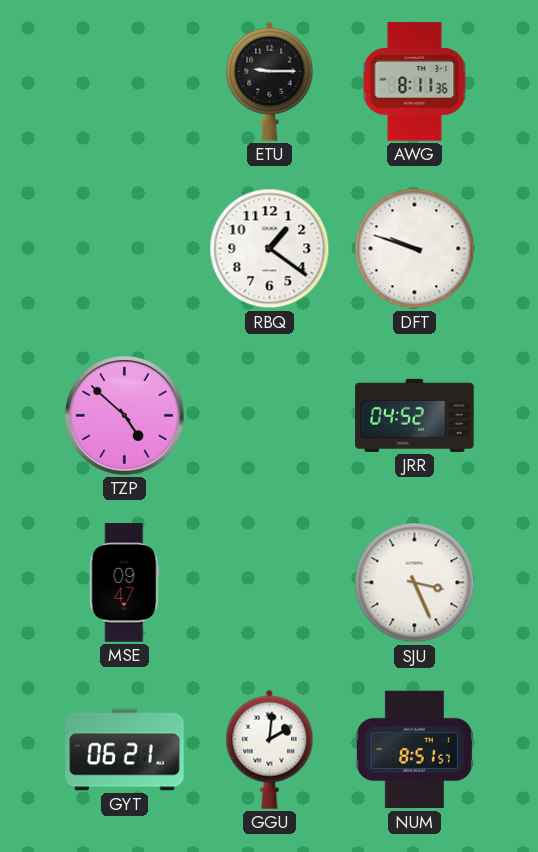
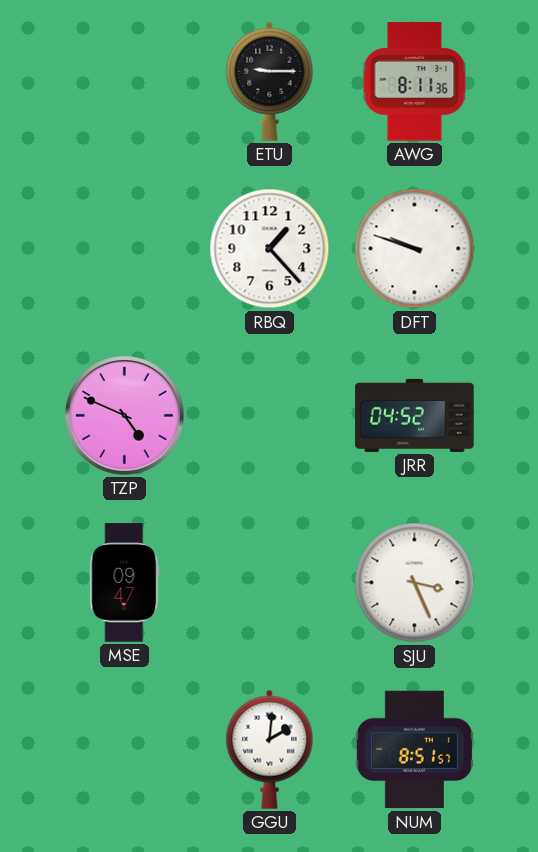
RBQ: 1:21 -> 1:23
TZP: 4:52 -> 4:49
GYT: 06:21 -> none
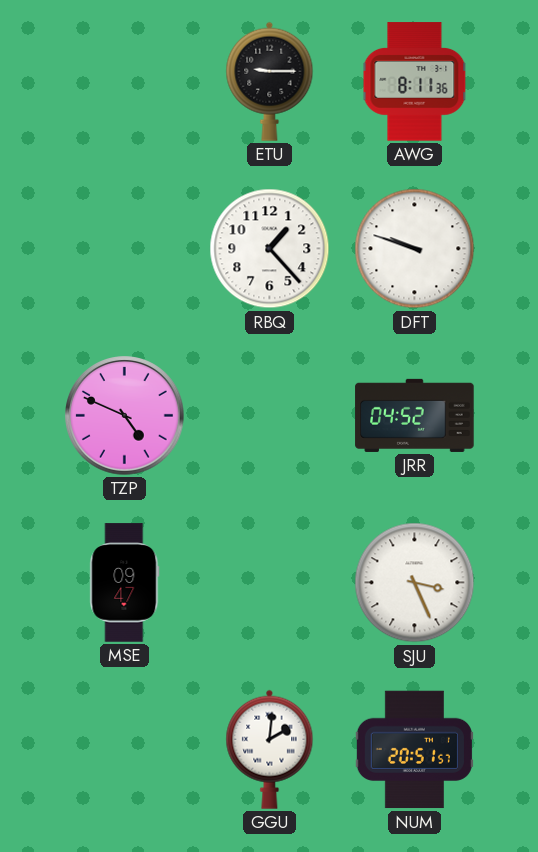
NUM: 8:51 -> 20:51
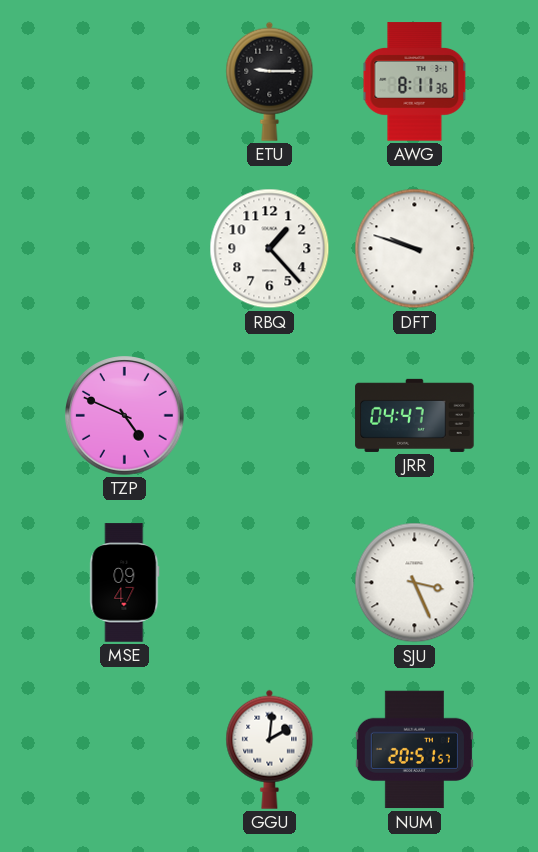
JRR: 04:52 -> 04:47
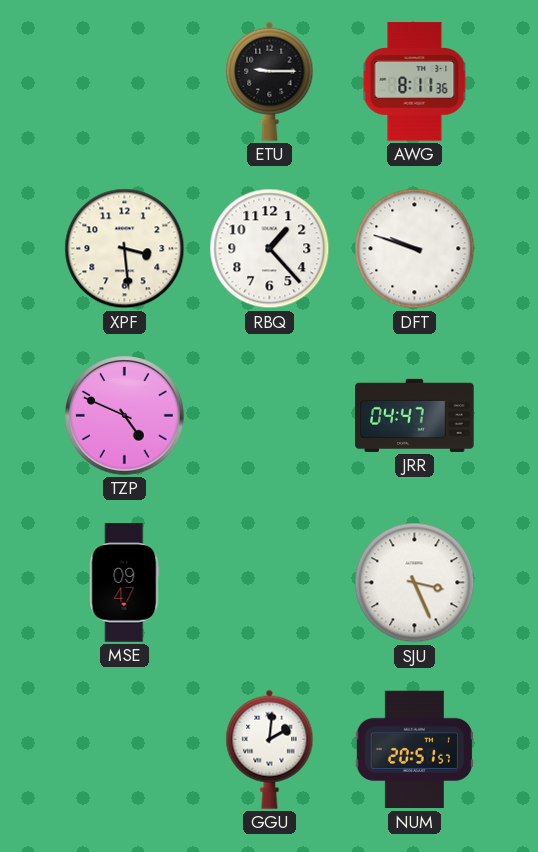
XPF: none -> 3:29
